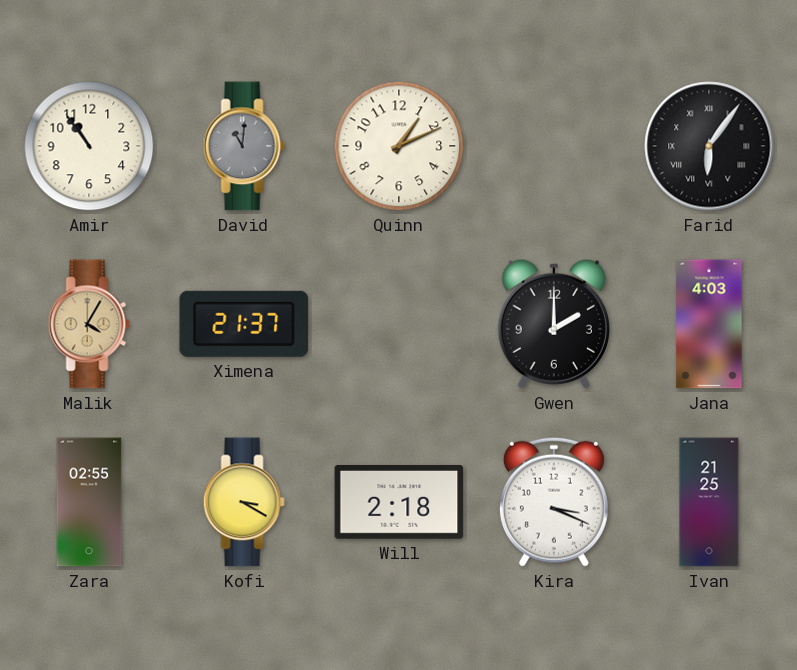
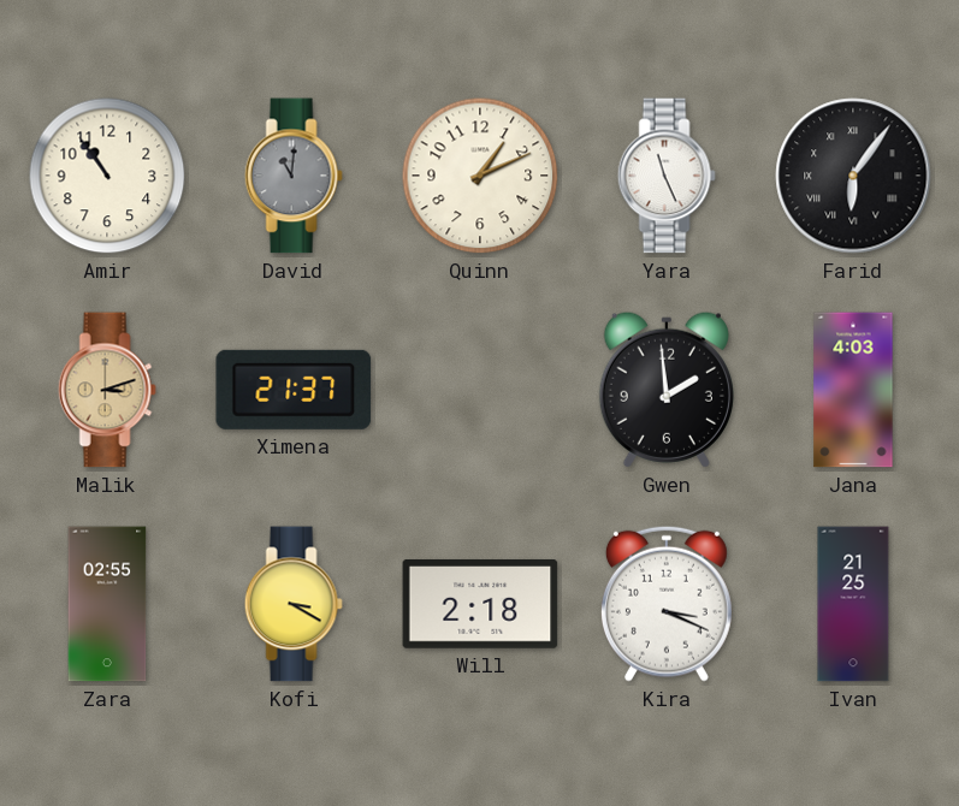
Yara: none -> 11:26
Malik: 4:05 -> 3:12
Gwen: 2:00 -> 1:59
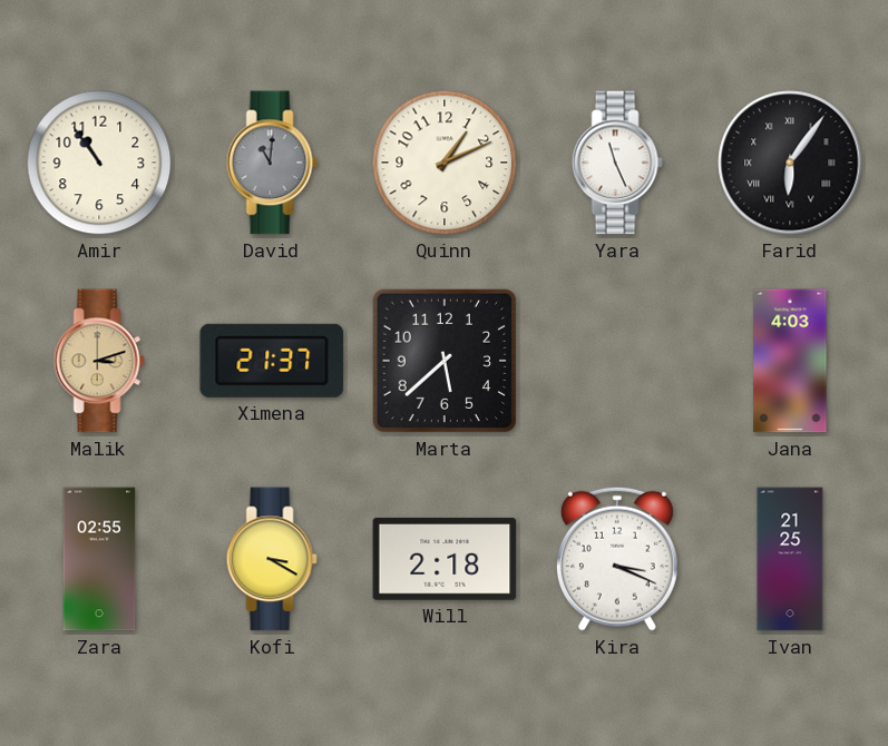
Marta: none -> 5:38
Gwen: 1:59 -> none
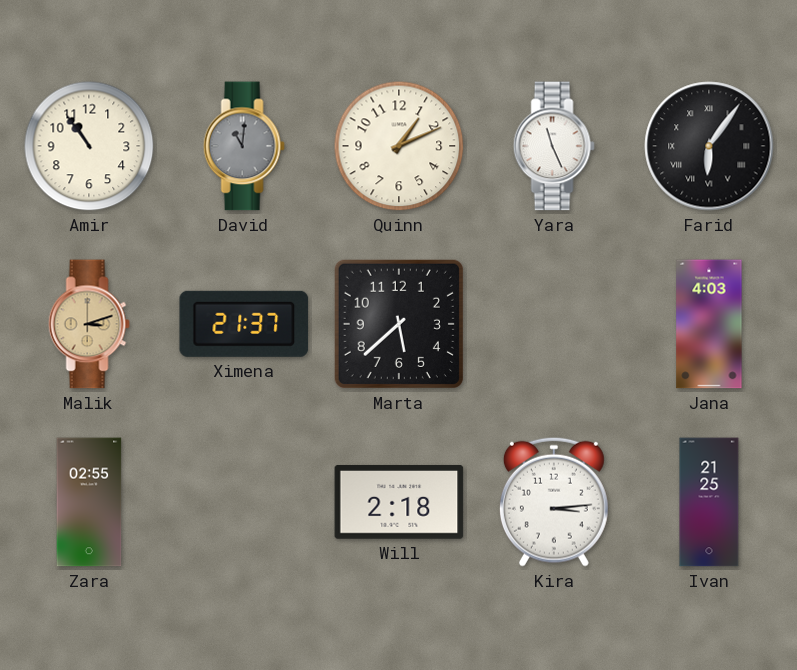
Kofi: 3:20 -> none
Kira: 3:19 -> 3:14
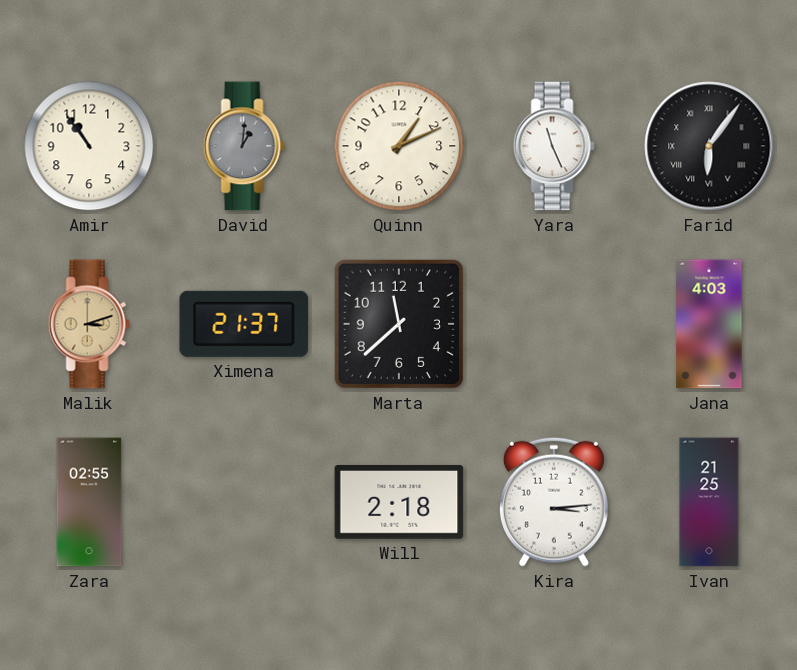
David: 11:01 -> 1:01
Marta: 5:38 -> 11:38
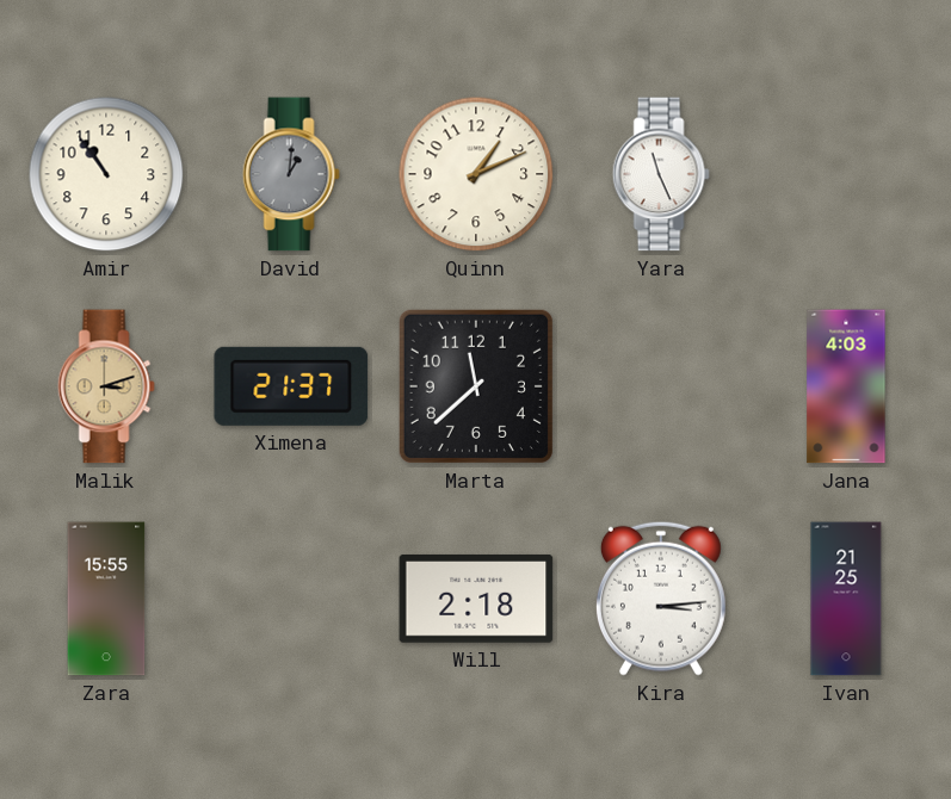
Farid: 6:06 -> none
Zara: 02:55 -> 15:55
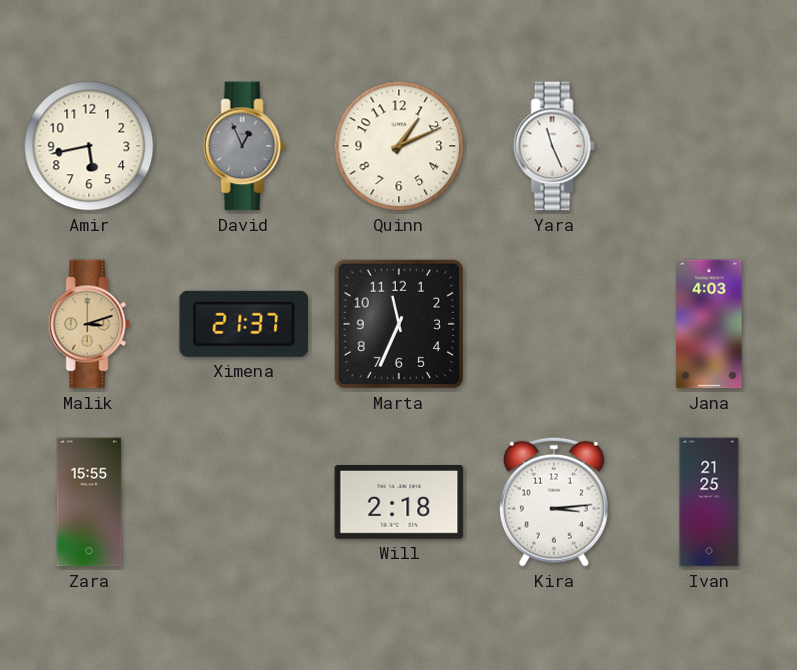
Amir: 10:54 -> 5:43
David: 1:01 -> 12:56
Marta: 11:38 -> 11:34
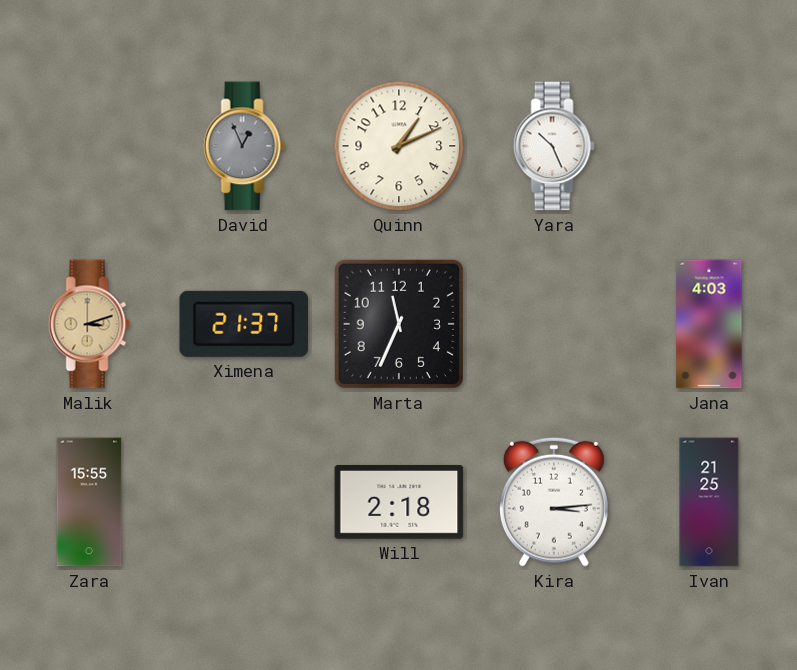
Amir: 5:43 -> none
Yara: 11:26 -> 10:26
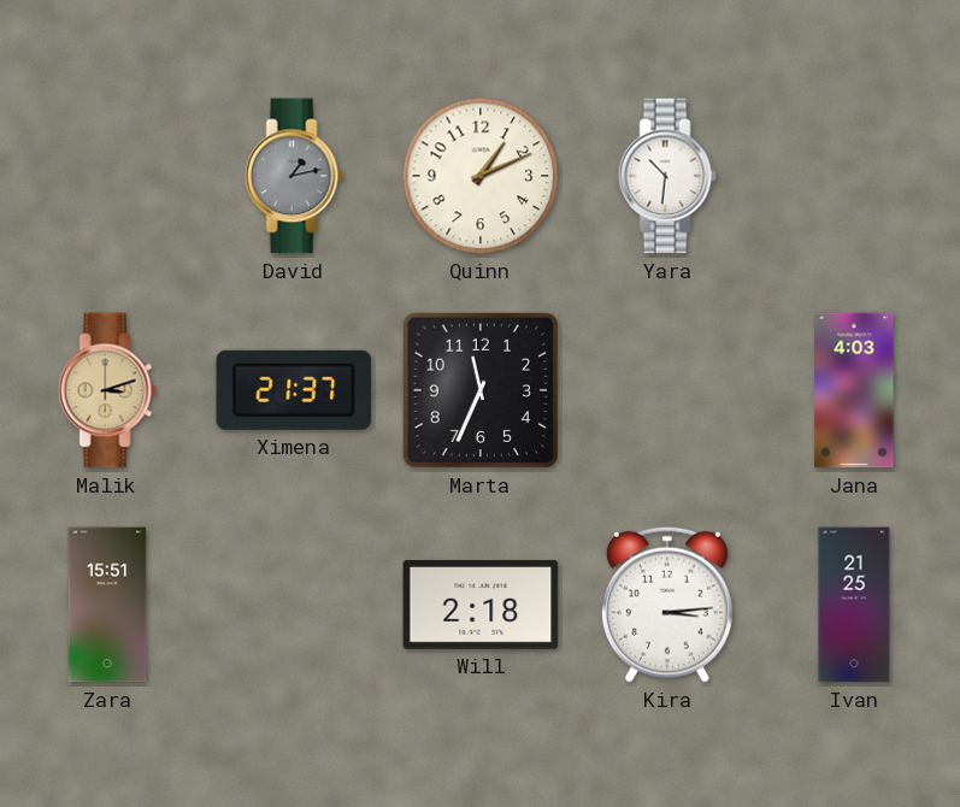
David: 12:56 -> 1:13
Yara: 10:26 -> 10:31
Zara: 15:55 -> 15:51
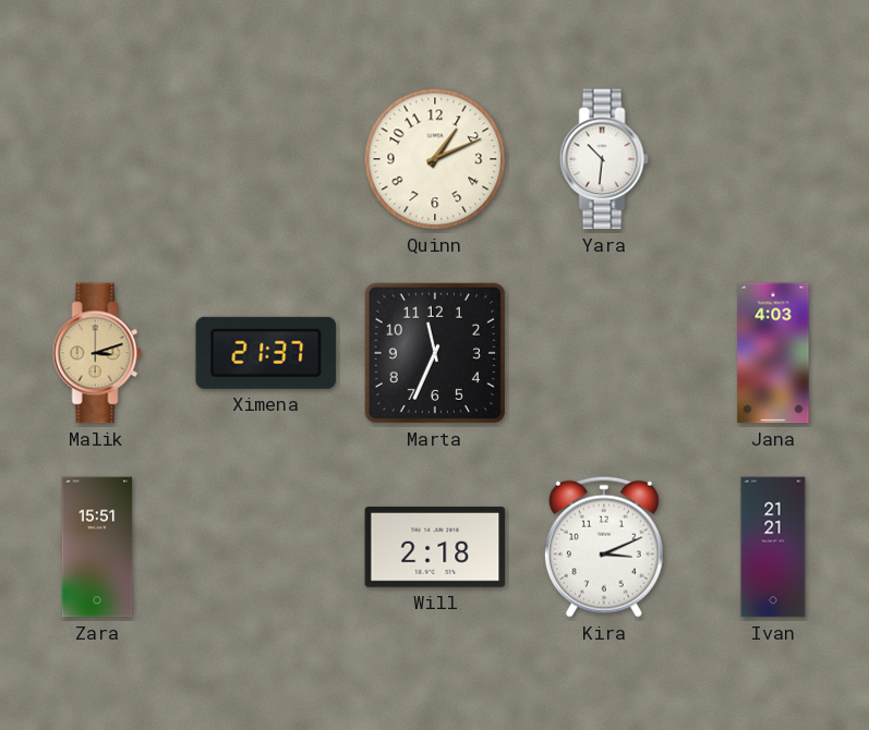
David: 1:13 -> none
Kira: 3:14 -> 3:11
Ivan: 21:25 -> 21:21
